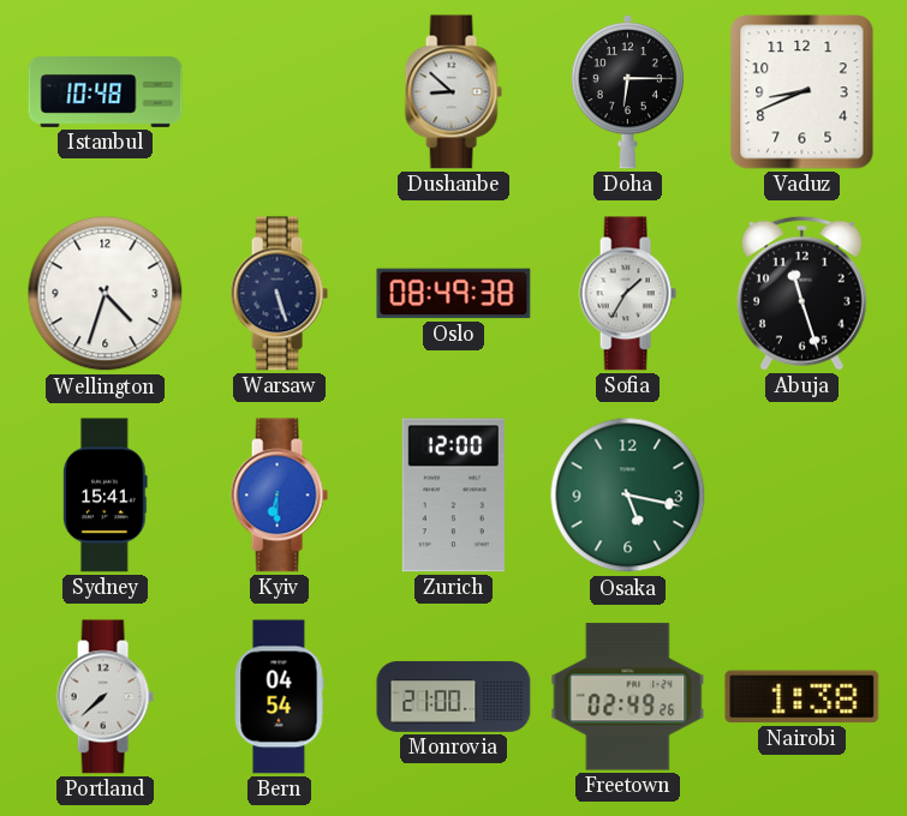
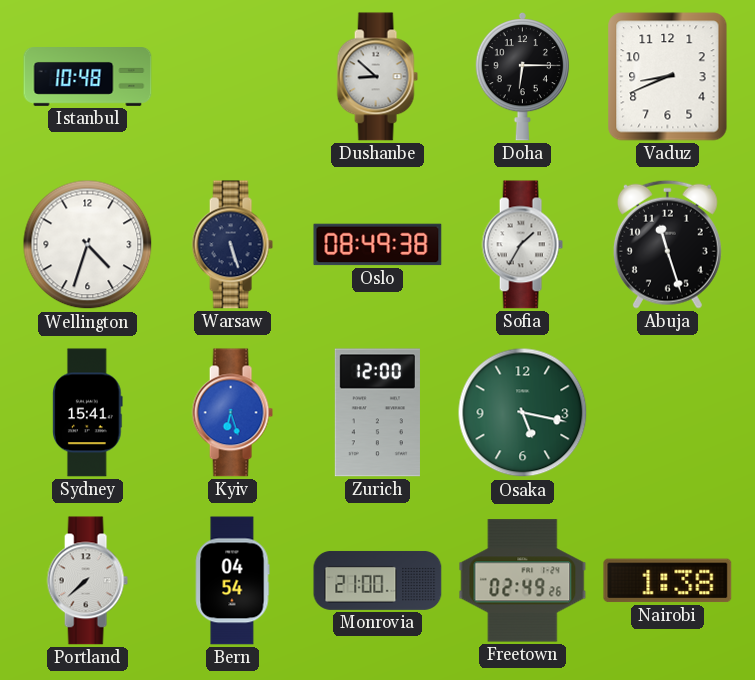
Kyiv: 6:30 -> 6:27
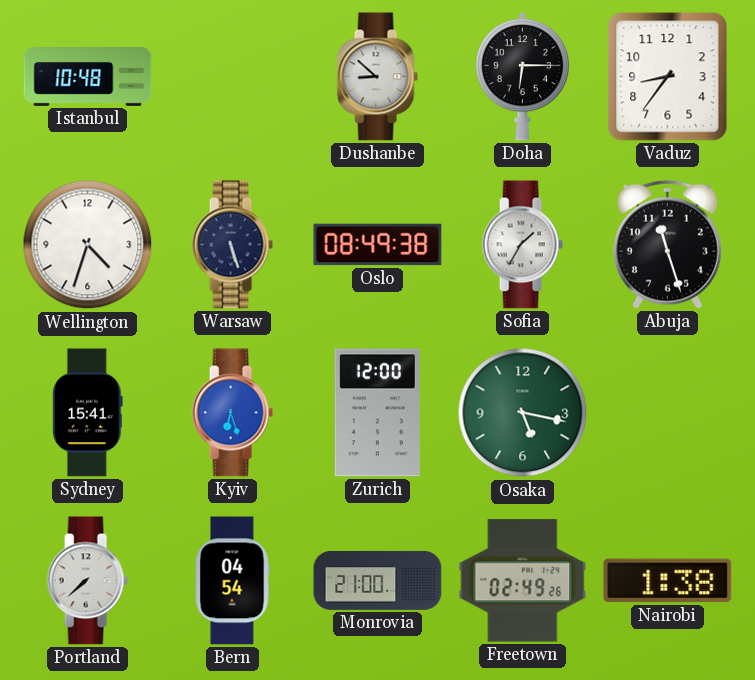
Vaduz: 8:41 -> 8:36
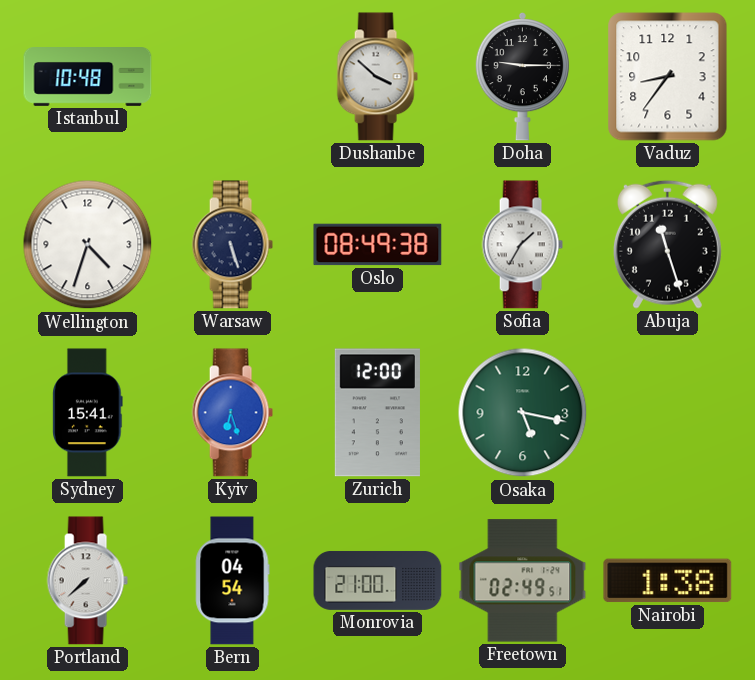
Dushanbe: 8:52 -> 3:52
Doha: 6:15 -> 9:15
Freetown: 02:49:26 -> 02:49:51
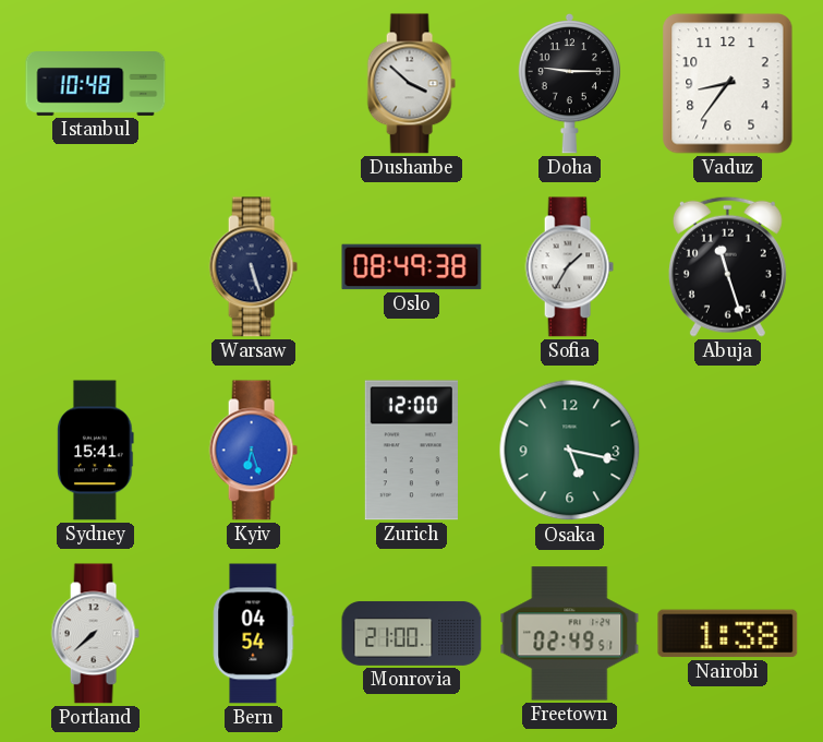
Wellington: 4:33 -> none
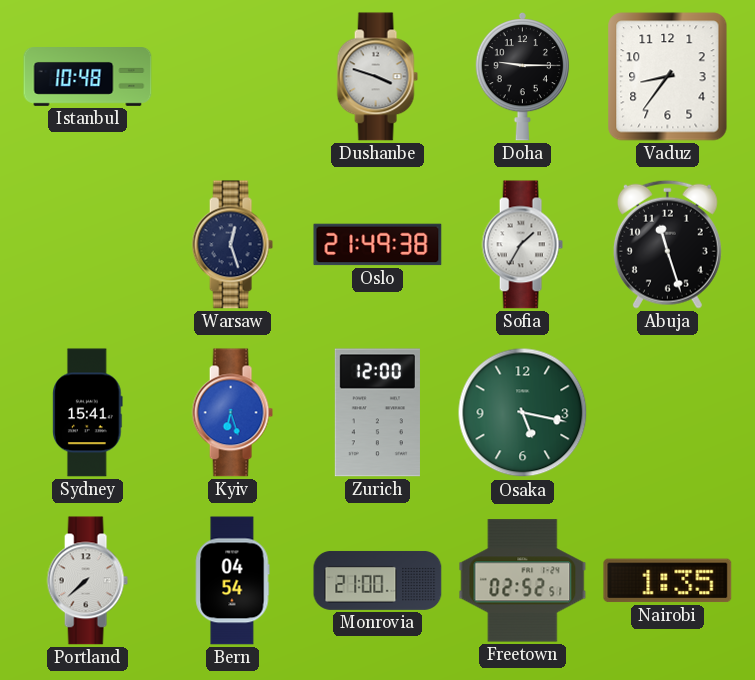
Dushanbe: 3:52 -> 3:48
Warsaw: 5:27 -> 12:27
Oslo: 08:49 -> 21:49
Freetown: 02:49 -> 02:52
Nairobi: 1:38 -> 1:35
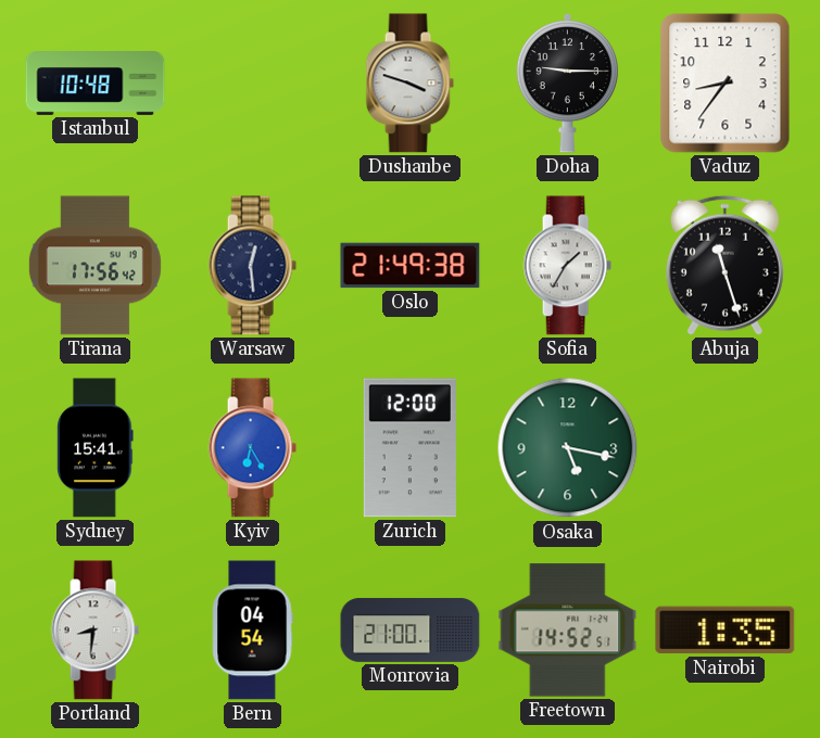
Tirana: none -> 17:56
Warsaw: 12:27 -> 12:29
Kyiv: 6:27 -> 6:25
Portland: 7:38 -> 8:31
Freetown: 02:52 -> 14:52
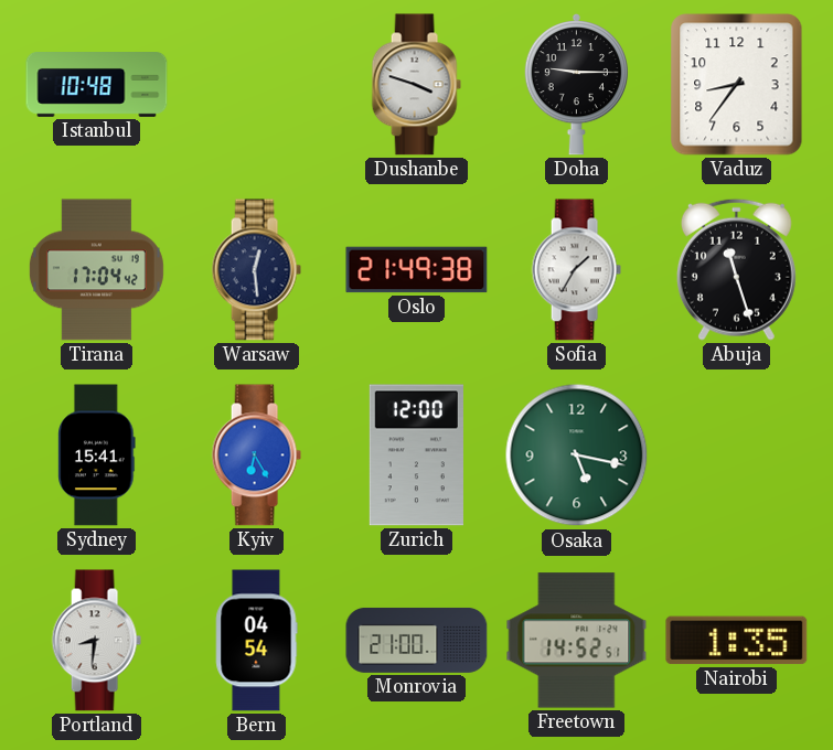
Tirana: 17:56 -> 17:04
